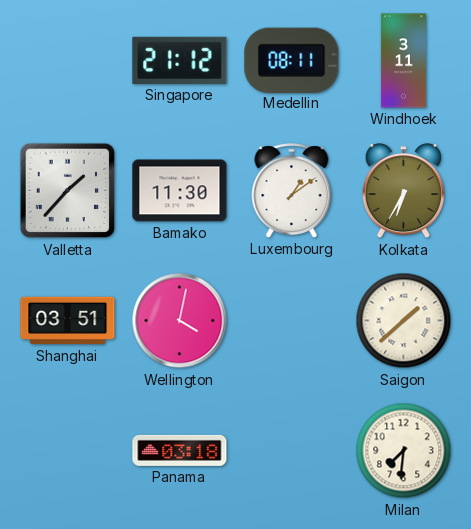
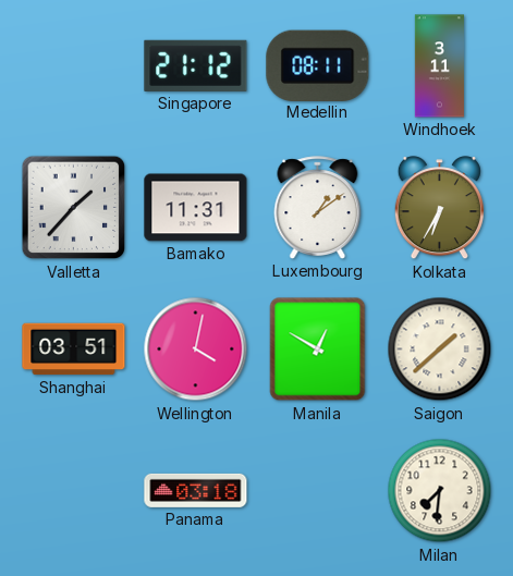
Bamako: 11:30 -> 11:31
Manila: none -> 12:50
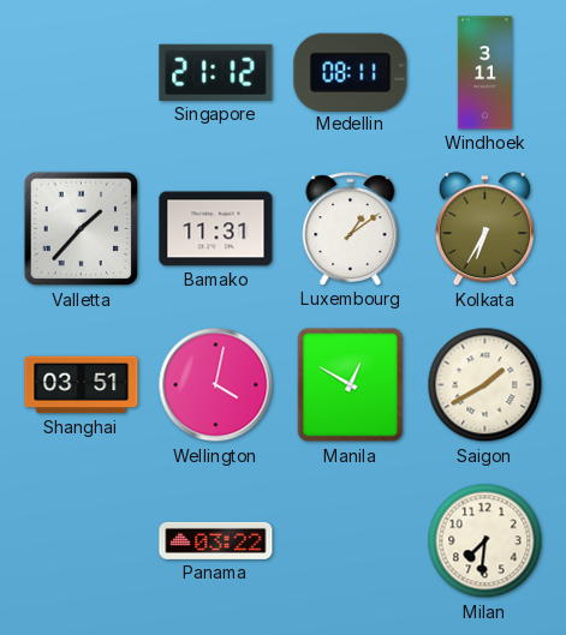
Saigon: 1:38 -> 1:40
Panama: 03:18 -> 03:22
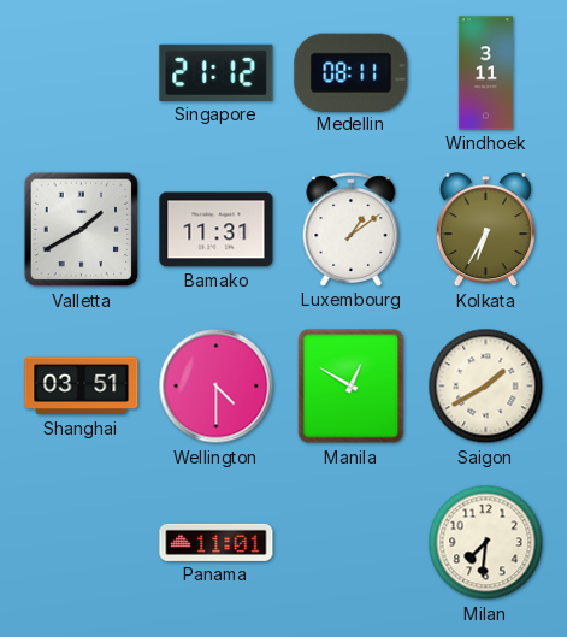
Valletta: 1:37 -> 1:40
Wellington: 4:02 -> 4:30
Panama: 03:22 -> 11:01
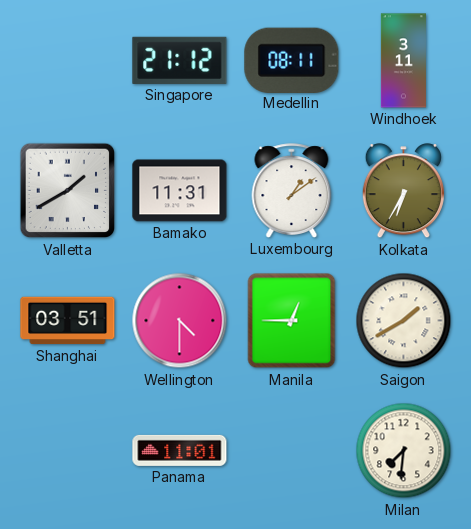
Manila: 12:50 -> 12:45
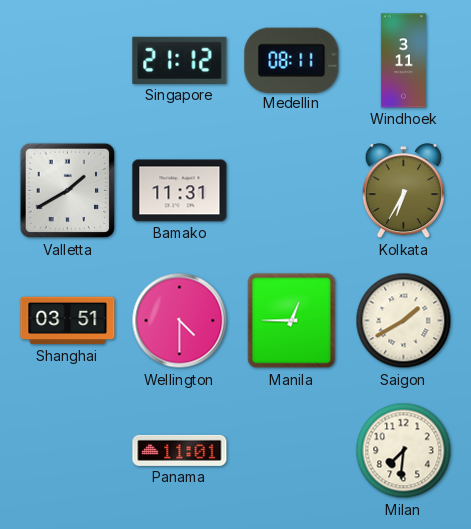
Luxembourg: 1:09 -> none
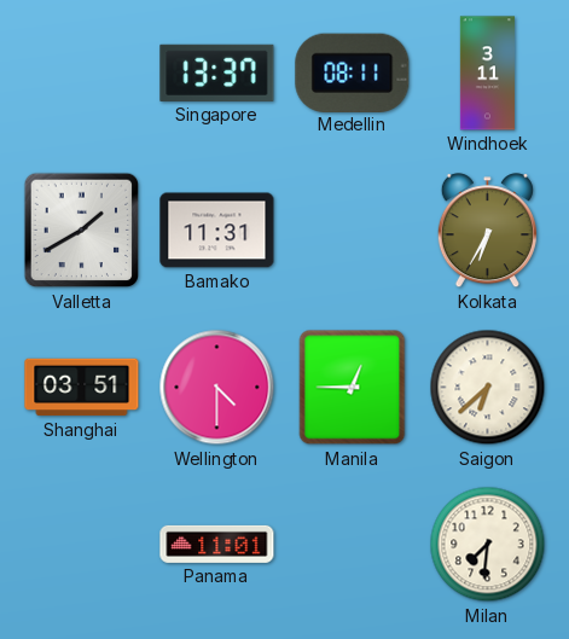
Singapore: 21:12 -> 13:37
Saigon: 1:40 -> 6:38
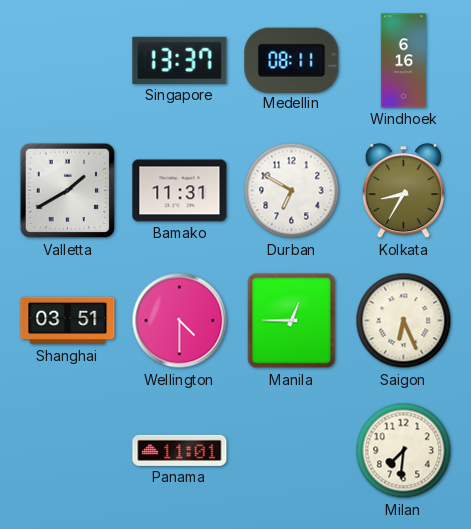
Windhoek: 3:11 -> 6:16
Durban: none -> 6:50
Kolkata: 6:35 -> 8:35
Saigon: 6:38 -> 6:26
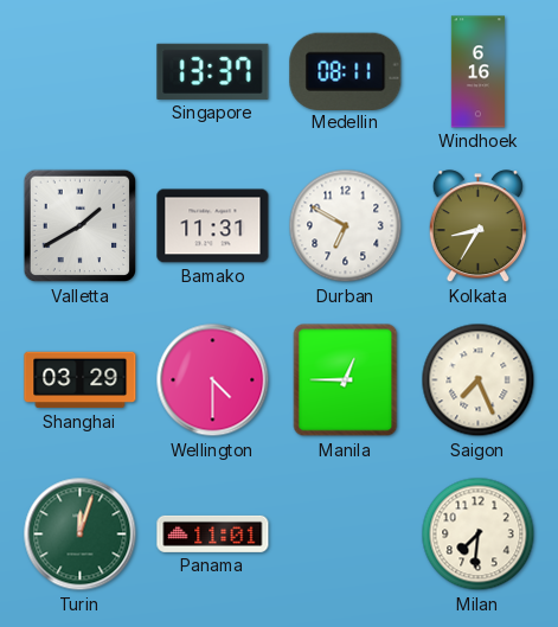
Shanghai: 03:51 -> 03:29
Saigon: 6:26 -> 7:26
Turin: none -> 12:03
